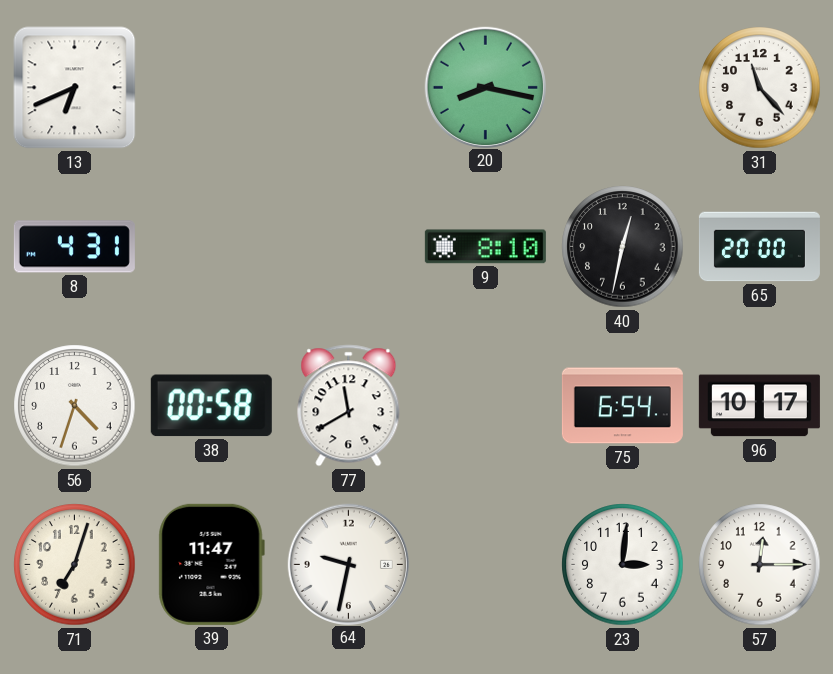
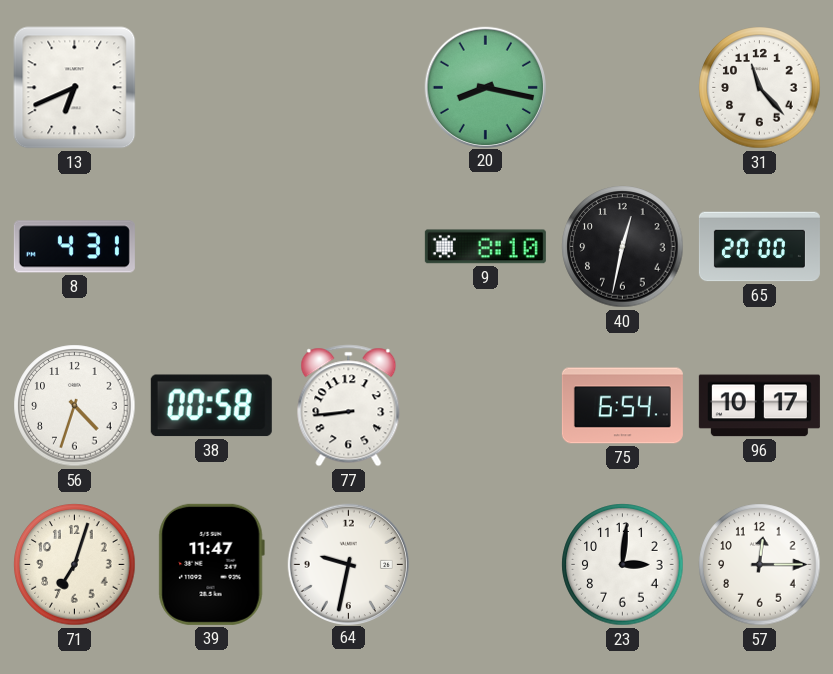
77: 11:40 -> 8:44
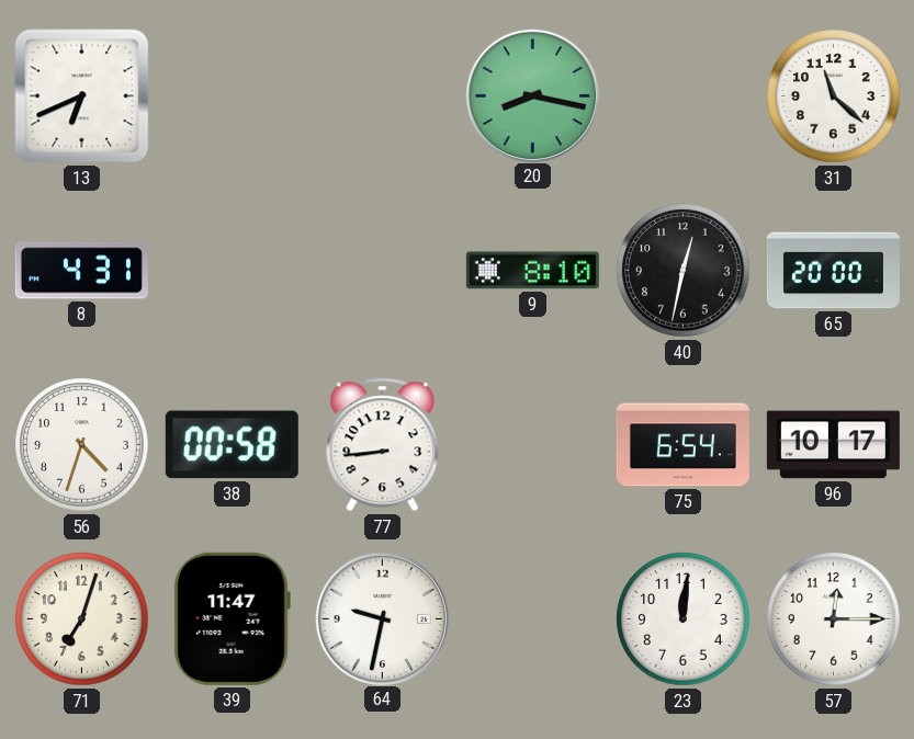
31: 11:23 -> 11:22
23: 3:01 -> 12:01
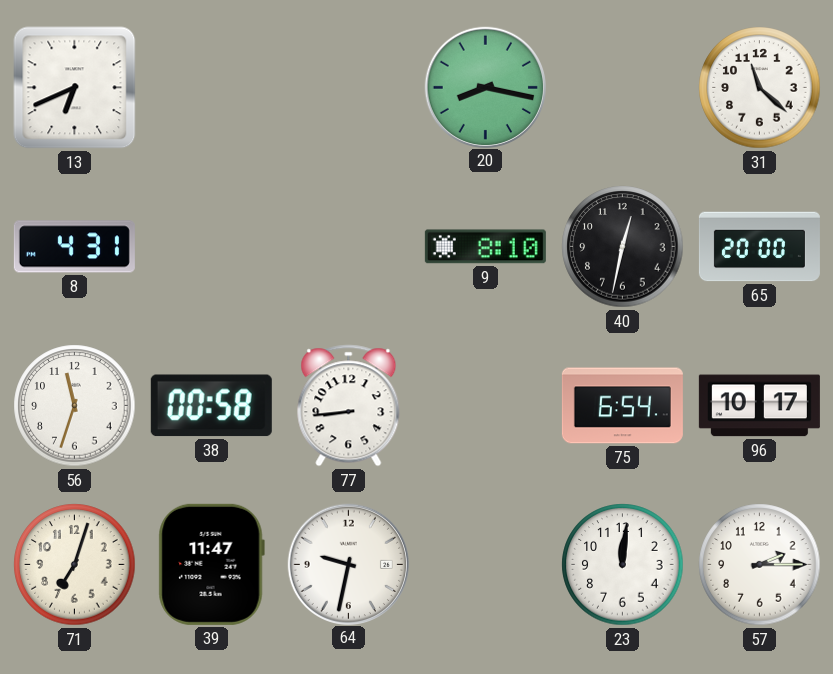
56: 4:33 -> 11:33
57: 12:15 -> 2:15
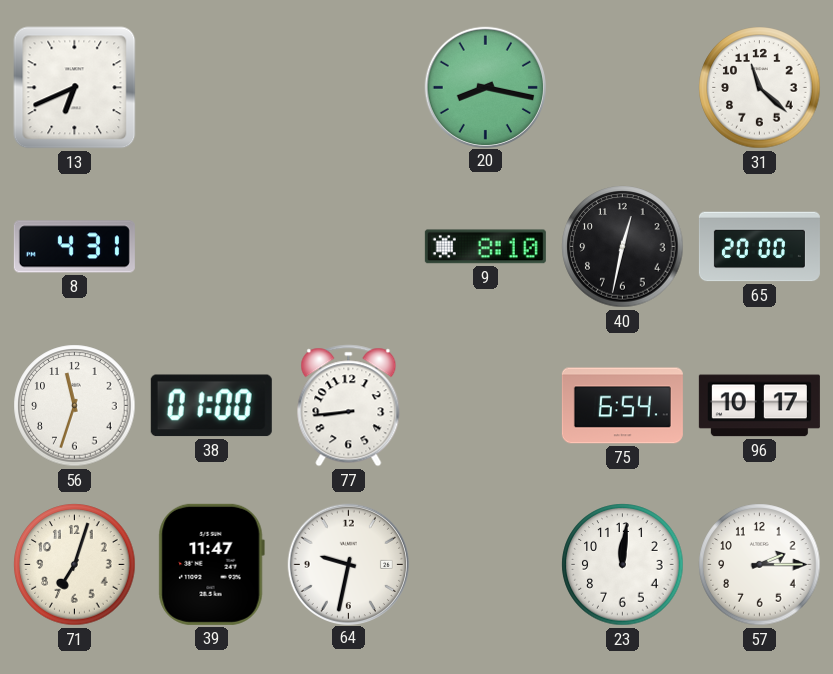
38: 00:58 -> 01:00
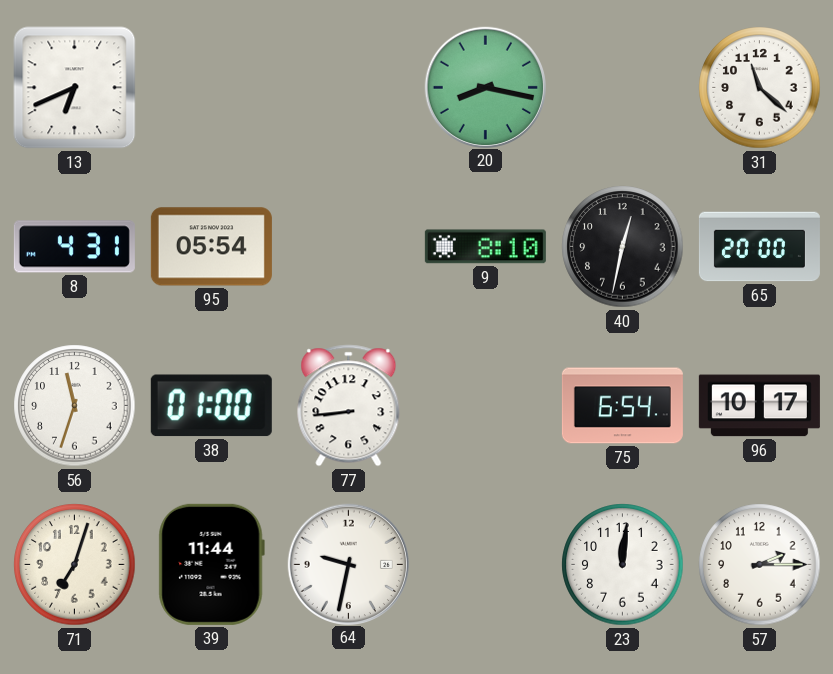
95: none -> 05:54
39: 11:47 -> 11:44
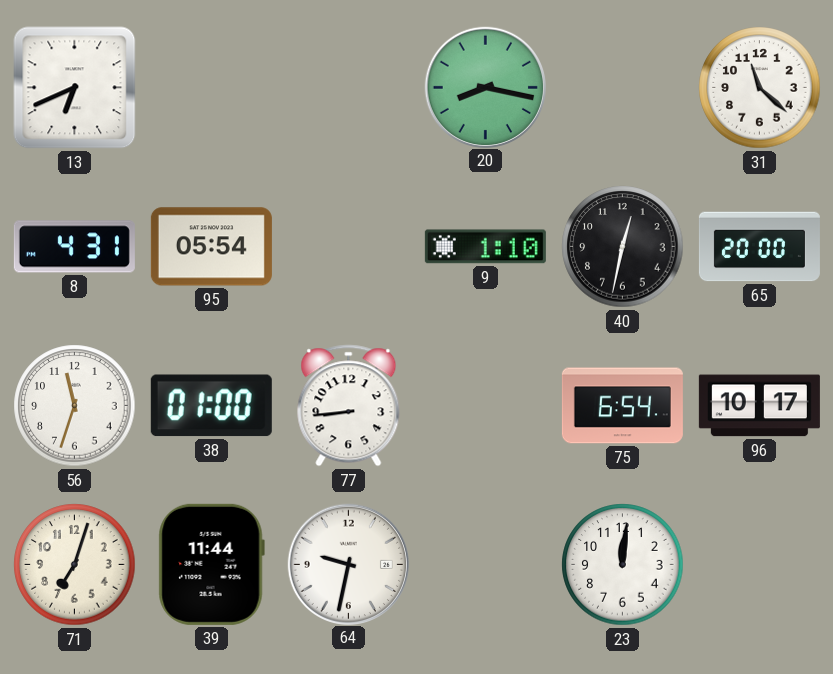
9: 8:10 -> 1:10
57: 2:15 -> none
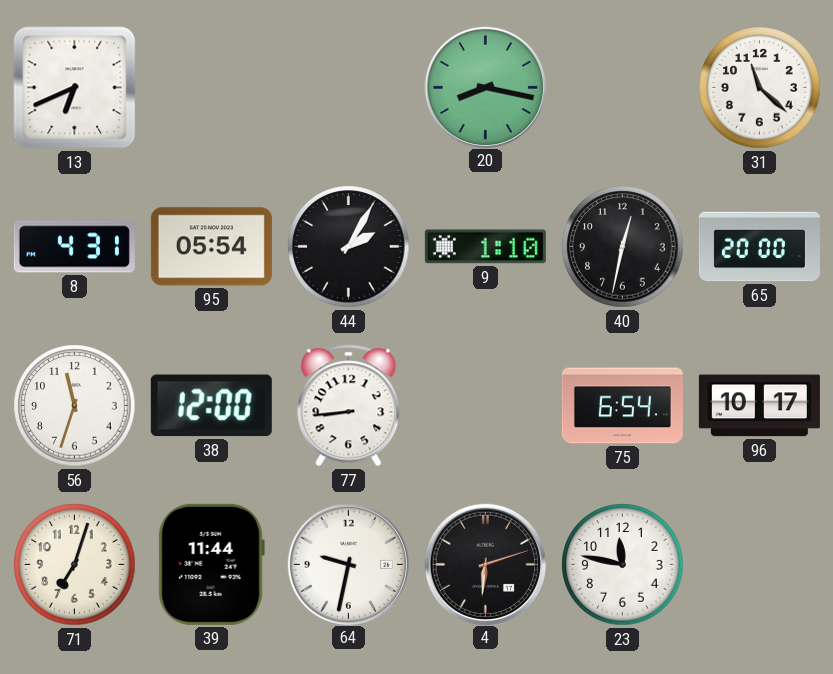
44: none -> 2:05
38: 01:00 -> 12:00
4: none -> 6:12
23: 12:01 -> 11:47
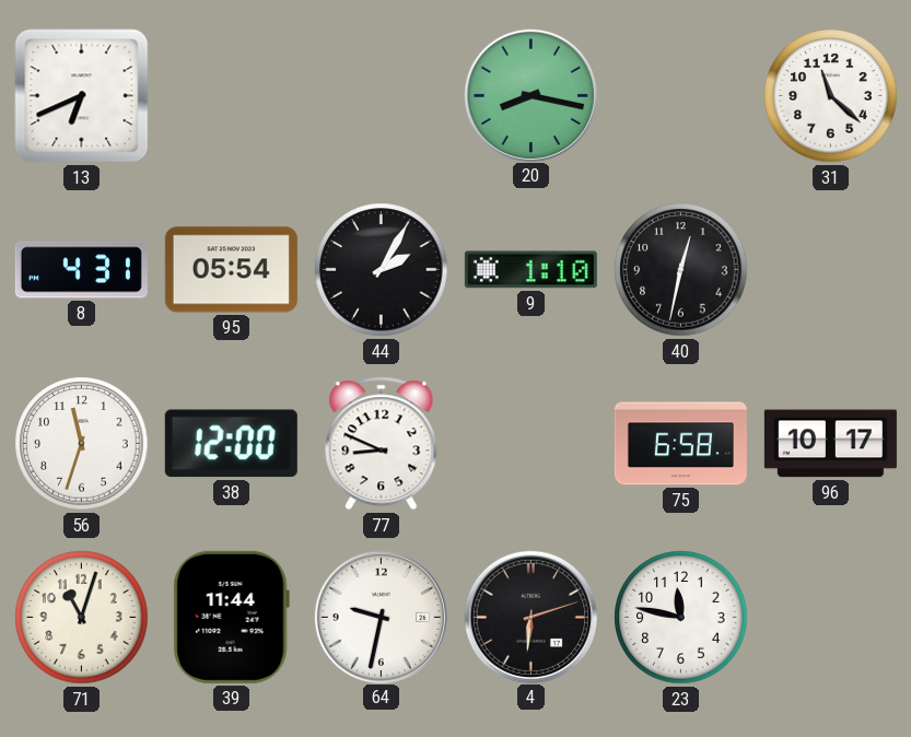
65: 20:00 -> none
77: 8:44 -> 8:49
75: 6:54 -> 6:58
71: 7:03 -> 11:03
